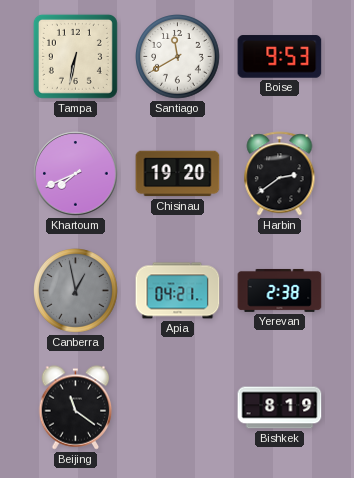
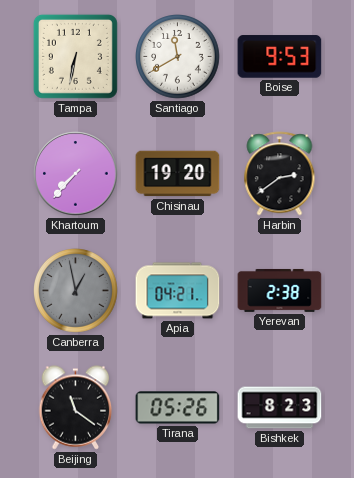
Khartoum: 7:41 -> 7:37
Tirana: none -> 05:26
Bishkek: 8:19 -> 8:23
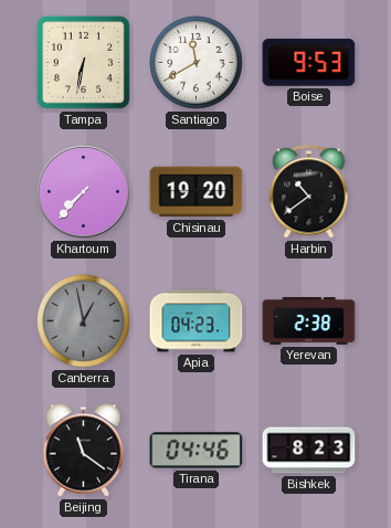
Harbin: 2:39 -> 10:39
Apia: 04:21 -> 04:23
Tirana: 05:26 -> 04:46
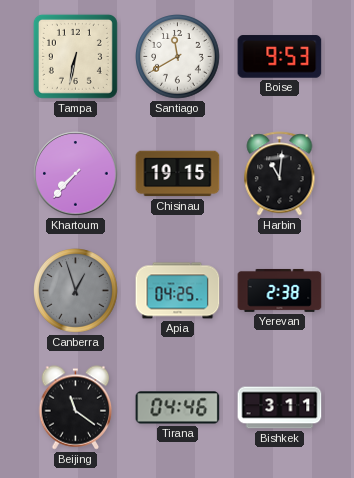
Chisinau: 19:20 -> 19:15
Harbin: 10:39 -> 11:01
Canberra: 12:58 -> 12:57
Apia: 04:23 -> 04:25
Bishkek: 8:23 -> 3:11
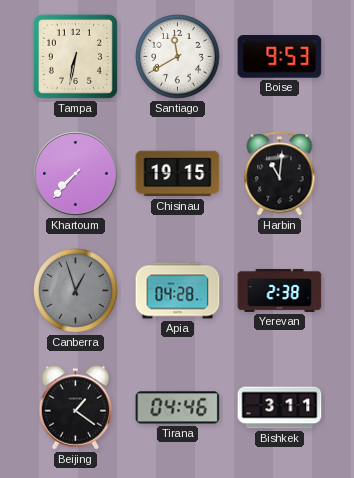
Apia: 04:25 -> 04:28
Beijing: 11:21 -> 1:21
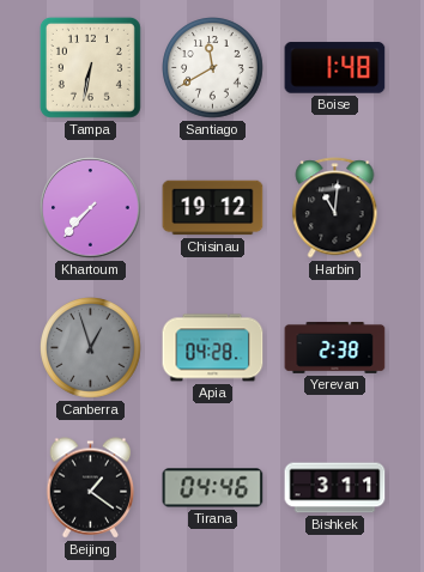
Boise: 9:53 -> 1:48
Chisinau: 19:15 -> 19:12
